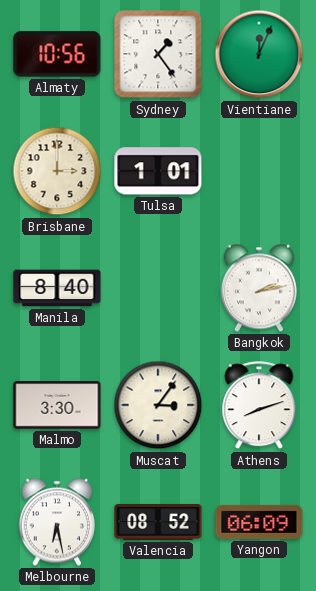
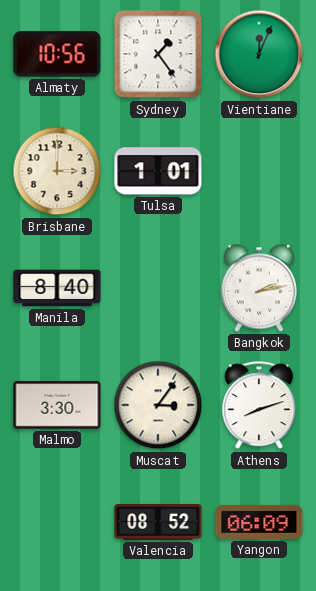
Melbourne: 6:28 -> none
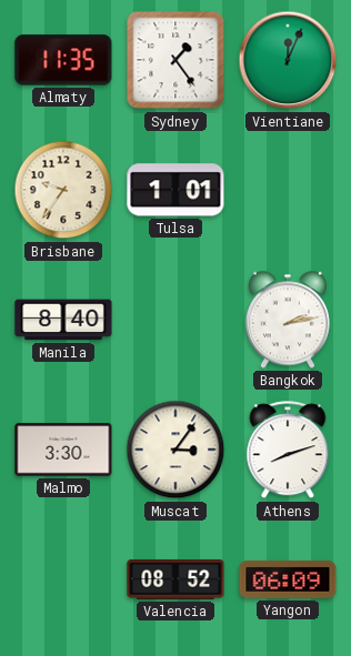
Almaty: 10:56 -> 11:35
Brisbane: 3:00 -> 9:36
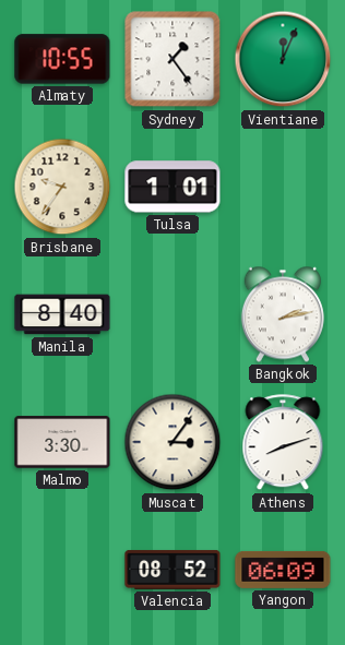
Almaty: 11:35 -> 10:55
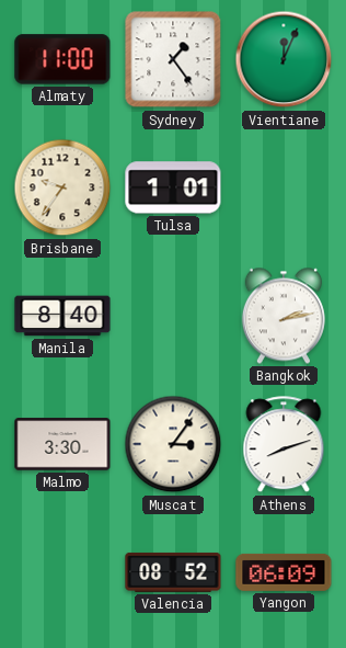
Almaty: 10:55 -> 11:00
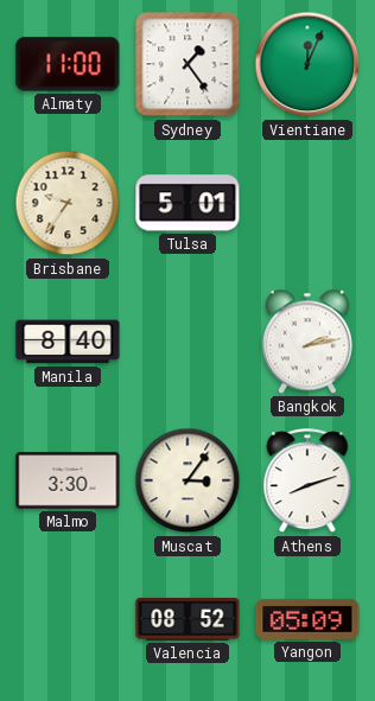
Tulsa: 1:01 -> 5:01
Yangon: 06:09 -> 05:09
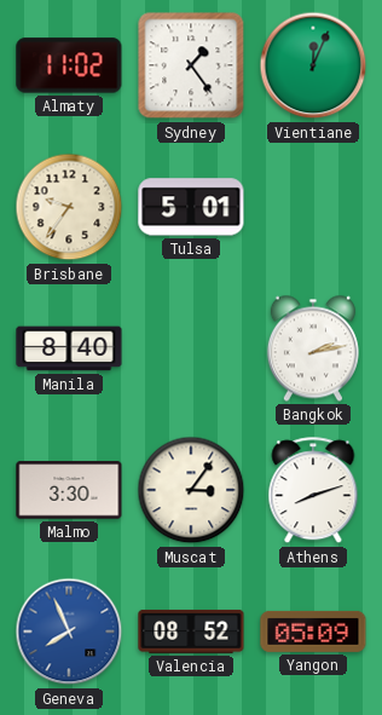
Almaty: 11:00 -> 11:02
Geneva: none -> 7:56
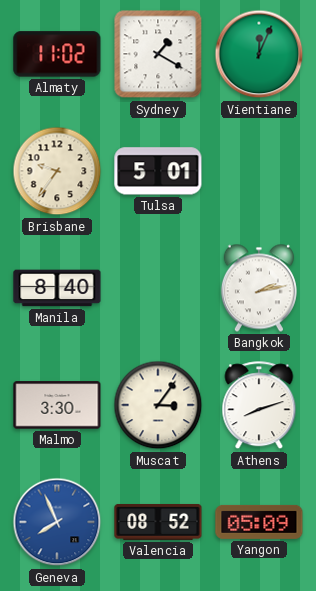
Sydney: 1:24 -> 1:20
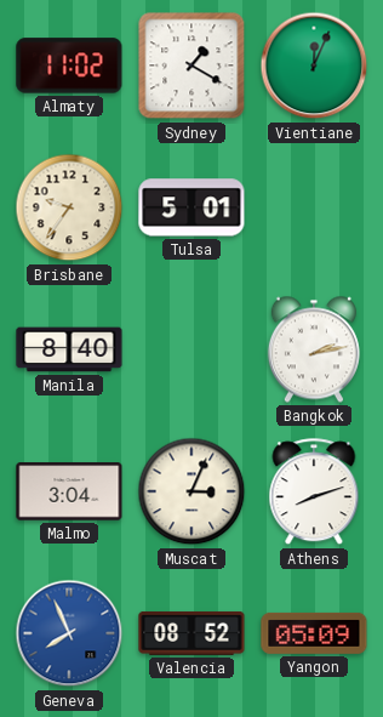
Malmo: 3:30 -> 3:04
Muscat: 3:06 -> 3:04
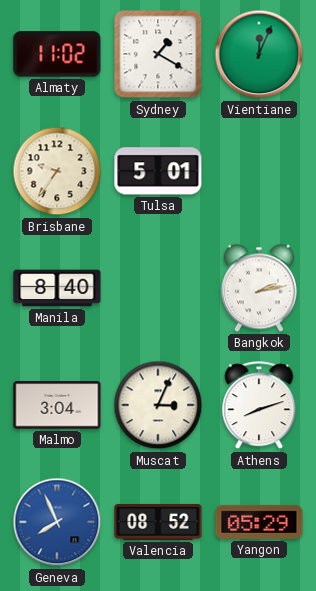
Yangon: 05:09 -> 05:29
